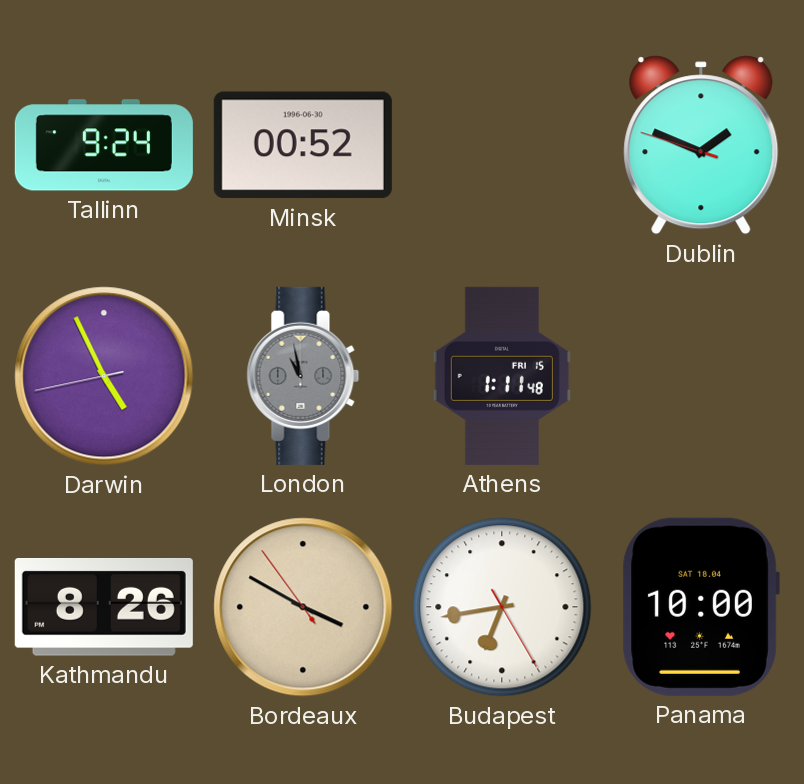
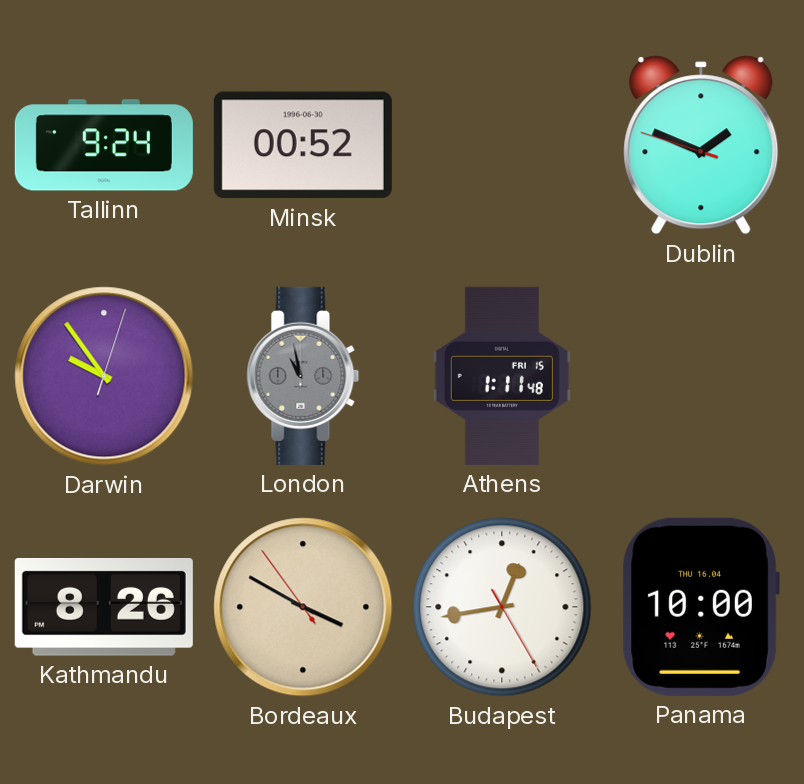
Darwin: 4:55 -> 9:54
Budapest: 6:43 -> 12:43
Panama date: SAT 18.04 -> THU 16.04
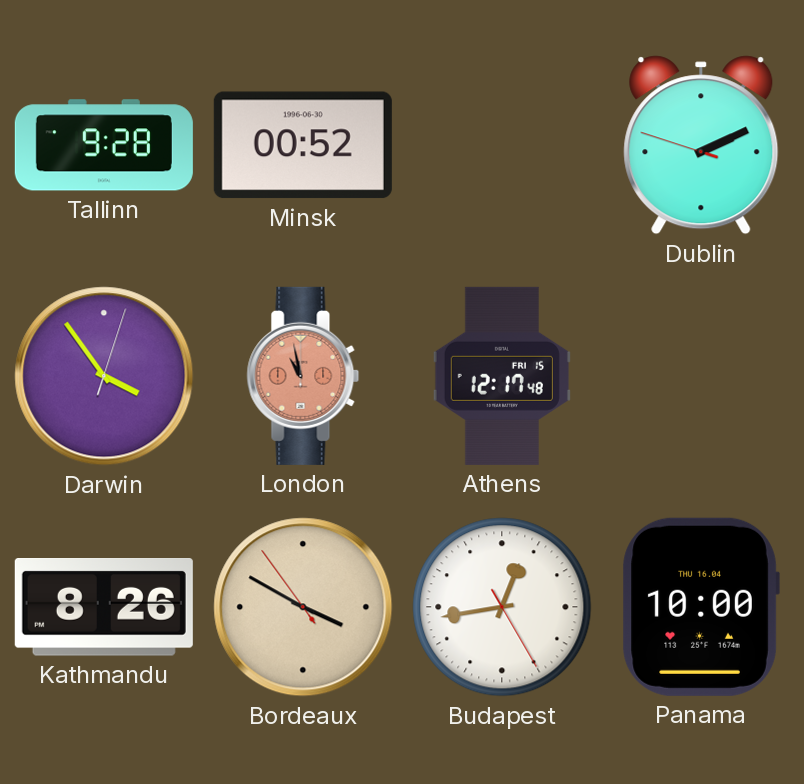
Tallinn: 9:24 -> 9:28
Dublin: 1:48 -> 2:10
Darwin: 9:54 -> 3:54
London dial: grey -> salmon
Athens: 1:11 -> 12:17
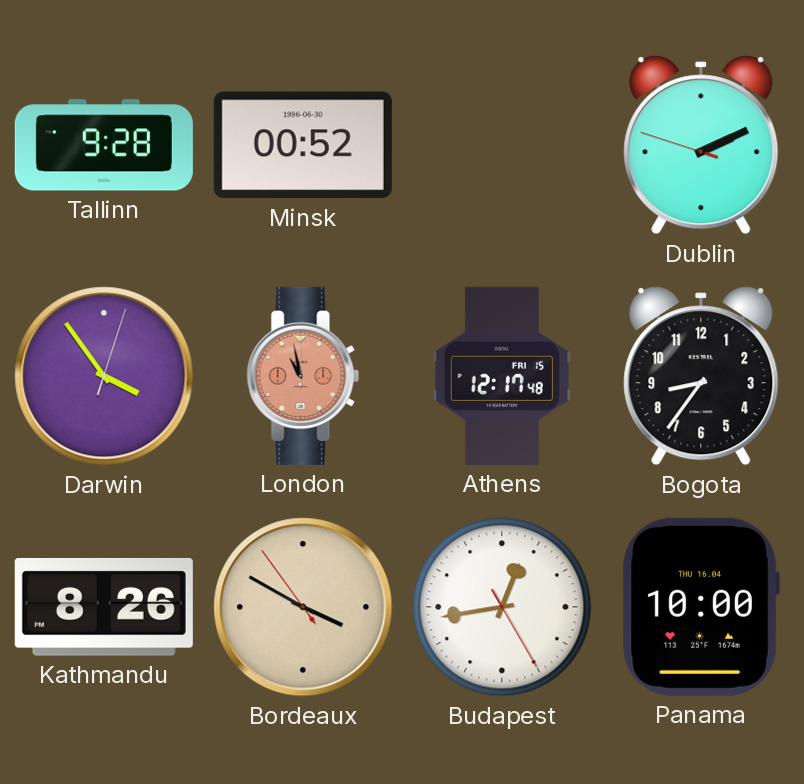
Bogota: none -> 8:36
